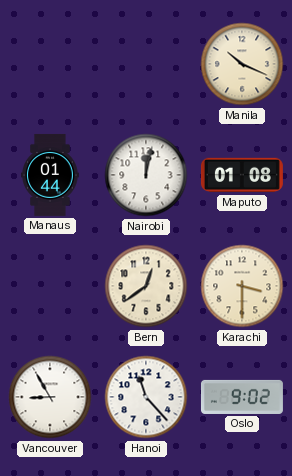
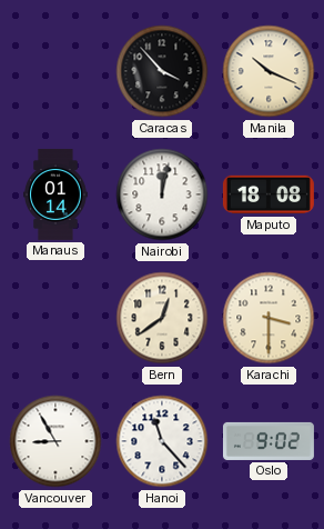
Caracas: none -> 3:53
Manaus: 01:44 -> 01:14
Maputo: 01:08 -> 18:08
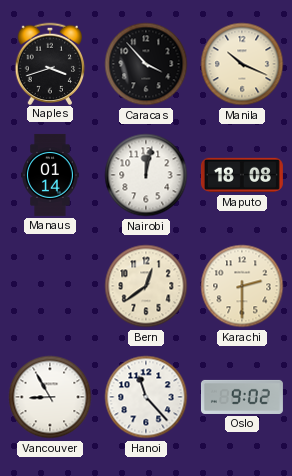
Naples: none -> 3:42
Karachi: 3:30 -> 2:30
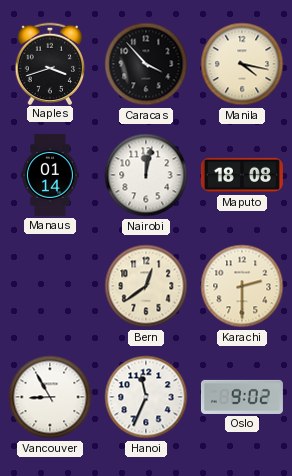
Manila: 10:19 -> 4:17
Hanoi: 11:23 -> 11:34
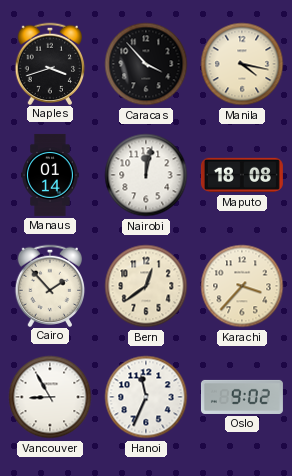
Cairo: none -> 1:53
Karachi: 2:30 -> 3:37
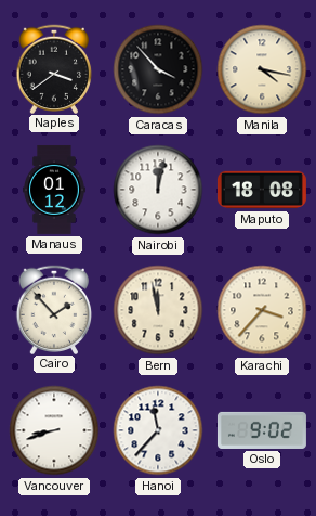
Naples: 3:42 -> 3:39
Manaus: 01:14 -> 01:12
Bern: 12:39 -> 11:58
Vancouver: 8:55 -> 8:42
Hanoi: 11:34 -> 11:37
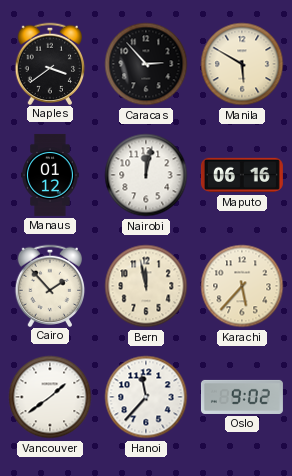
Caracas: 3:53 -> 2:53
Manila: 4:17 -> 5:50
Maputo: 18:08 -> 06:16
Karachi: 3:37 -> 5:37
Vancouver: 8:42 -> 1:39
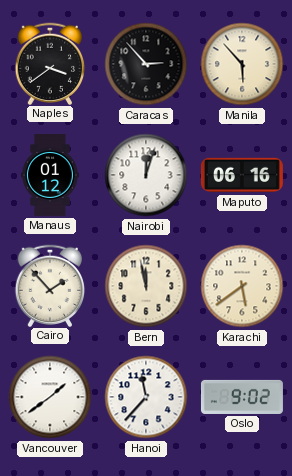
Manila: 5:50 -> 5:53
Nairobi: 12:02 -> 12:03
Karachi: 5:37 -> 5:39
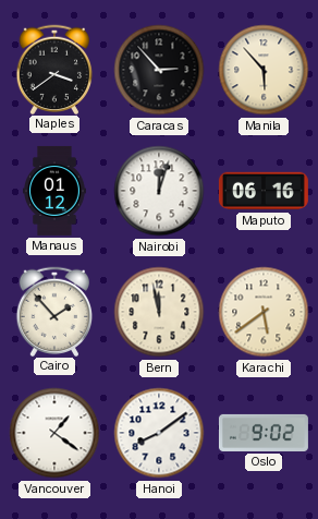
Vancouver: 1:39 -> 1:21
Hanoi: 11:37 -> 8:09
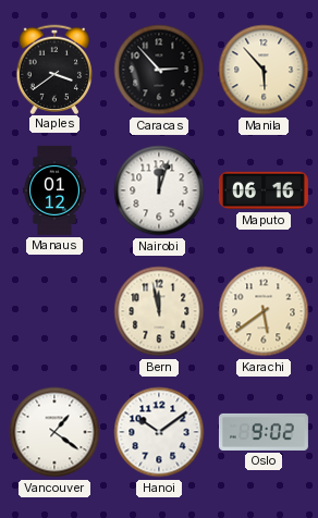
Cairo: 1:53 -> none
Hanoi: 8:09 -> 10:09
